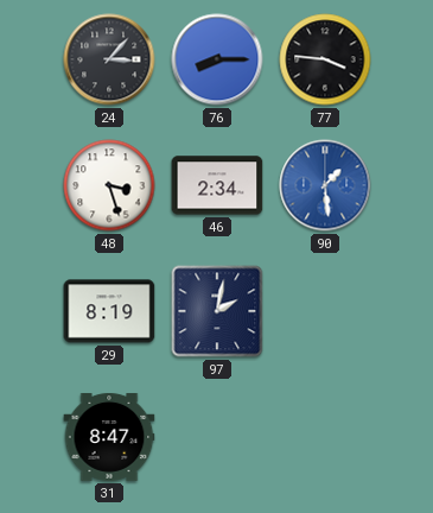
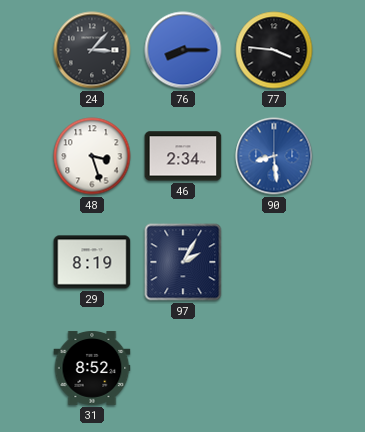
90: 1:29 -> 8:29
97: 2:02 -> 2:05
31: 8:47 -> 8:52
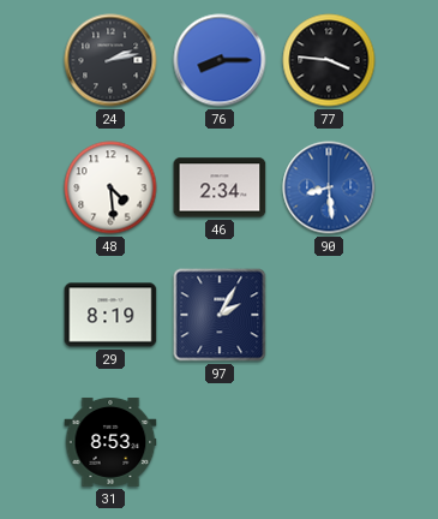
24: 3:07 -> 2:13
48: 3:27 -> 4:29
31: 8:52 -> 8:53
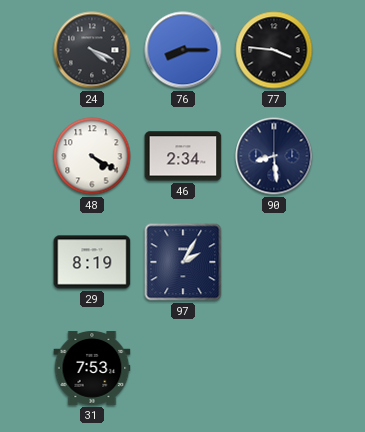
24: 2:13 -> 4:19
48: 4:29 -> 4:20
90 dial: blue -> navy
31: 8:53 -> 7:53
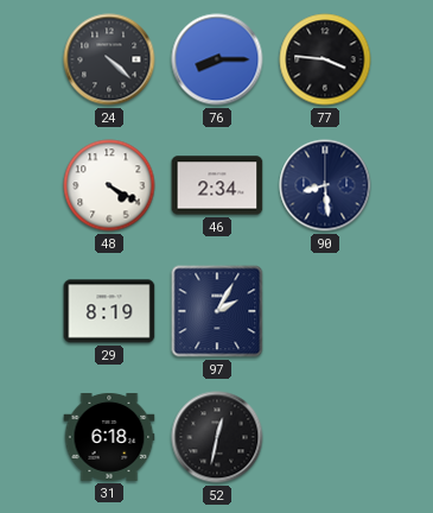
24: 4:19 -> 4:22
31: 7:53 -> 6:18
52: none -> 12:32
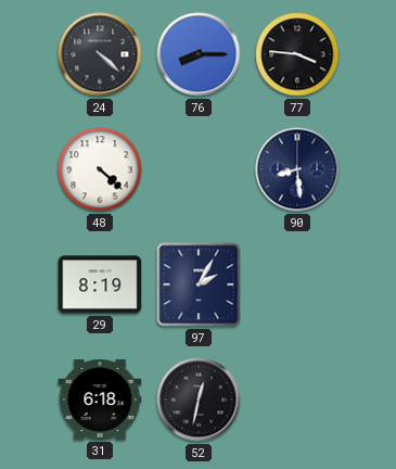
48: 4:20 -> 4:22
46: 2:34 -> none
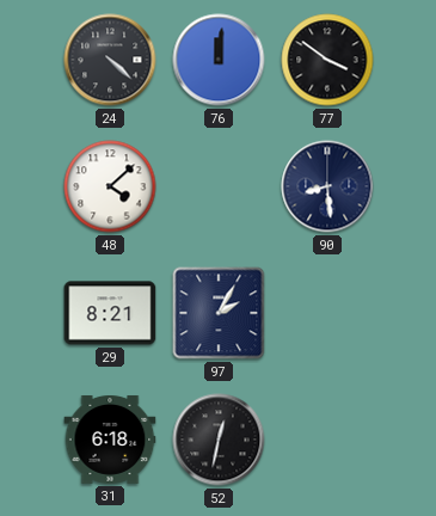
76: 8:15 -> 12:01
77: 3:46 -> 3:51
48: 4:22 -> 4:08
29: 8:19 -> 8:21
